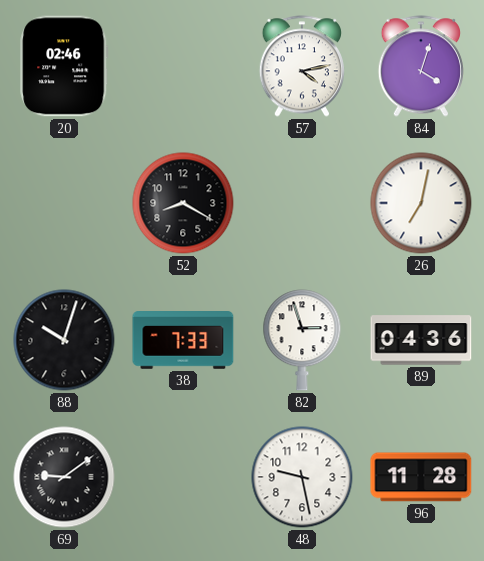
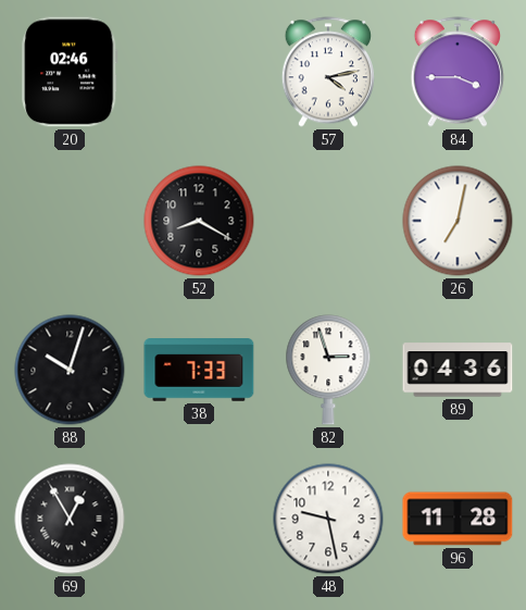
84: 4:03 -> 3:45
69: 9:09 -> 12:55
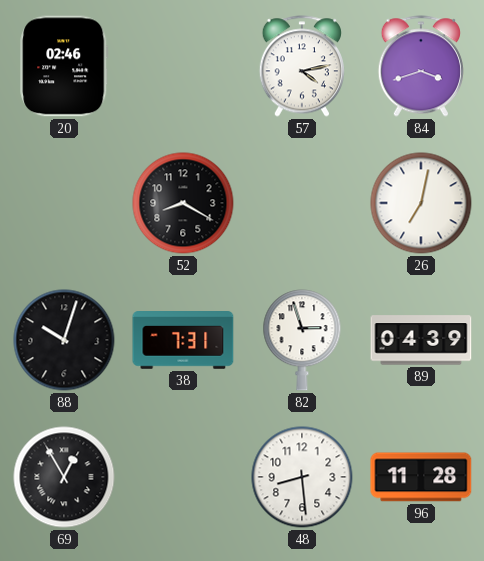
84: 3:45 -> 3:42
38: 7:33 -> 7:31
89: 04:36 -> 04:39
48: 9:28 -> 8:29
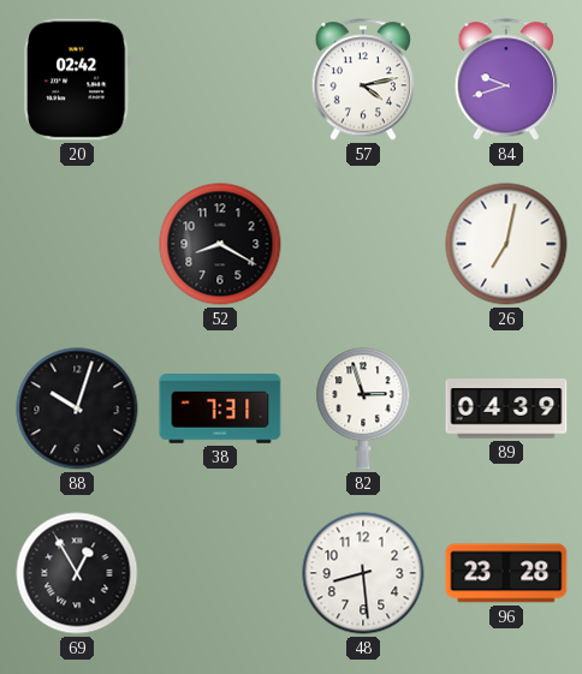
20: 02:46 -> 02:42
84: 3:42 -> 9:42
96: 11:28 -> 23:28
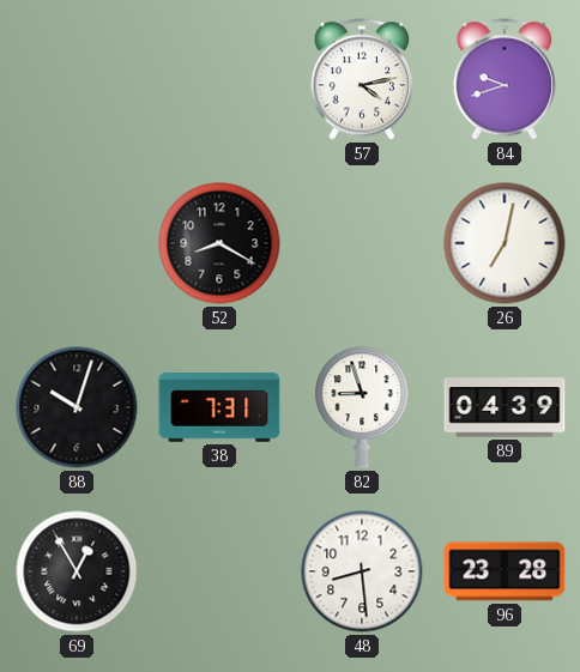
20: 02:42 -> none
82: 2:57 -> 8:57
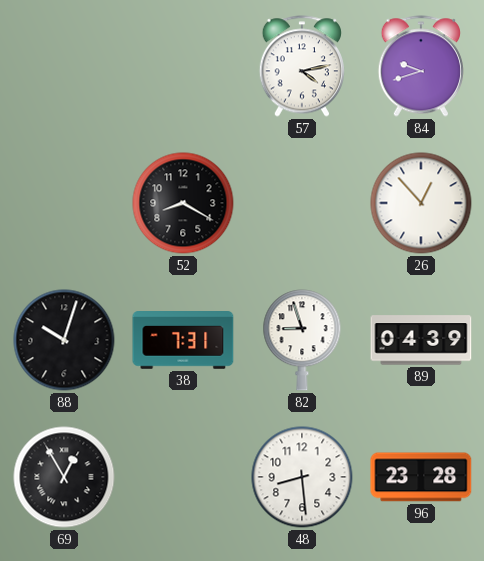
26: 7:02 -> 12:53
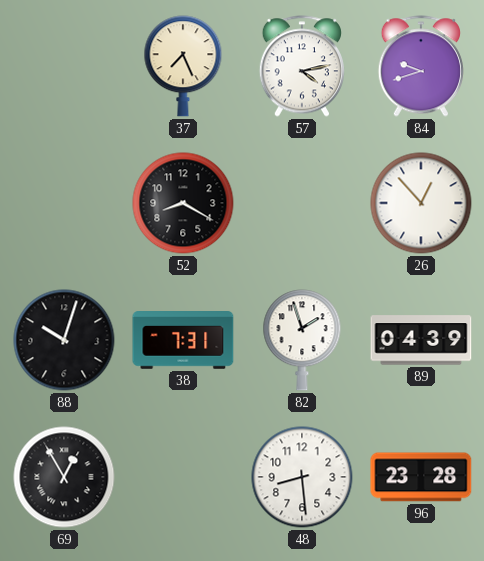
37: none -> 7:26
82: 8:57 -> 1:57
